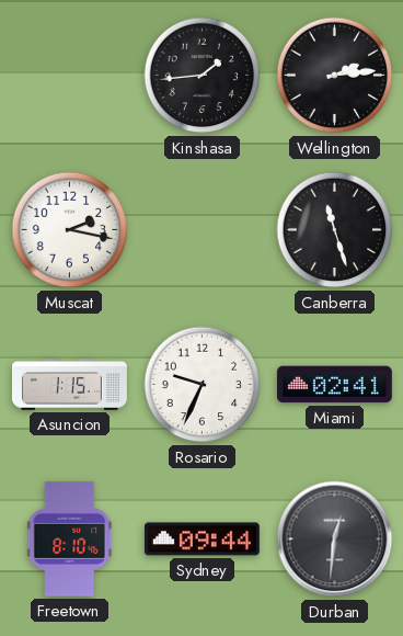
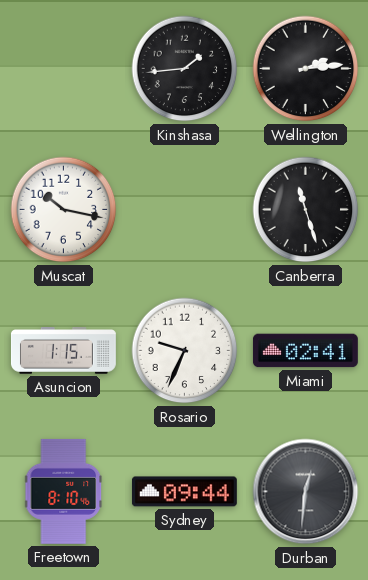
Muscat: 2:17 -> 10:17
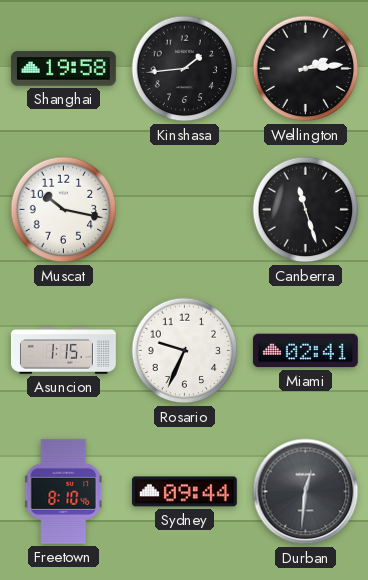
Shanghai: none -> 19:58
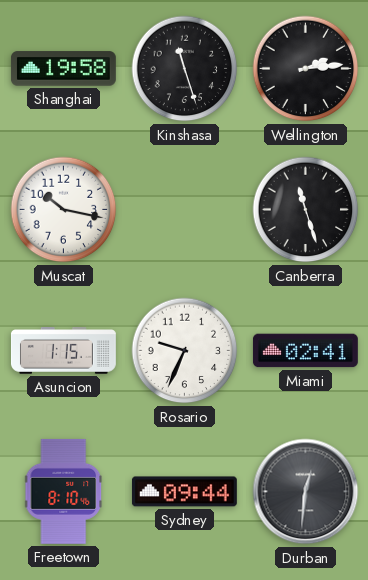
Kinshasa: 1:44 -> 11:27
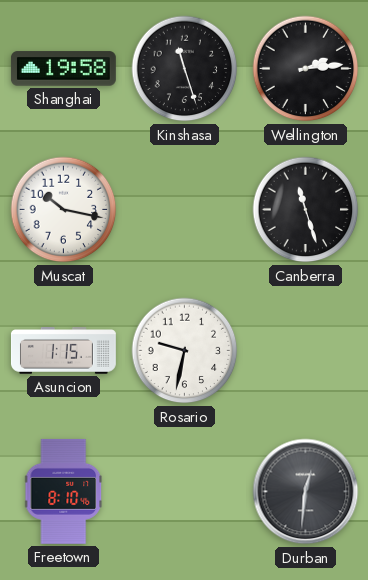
Rosario: 9:34 -> 9:32
Miami: 02:41 -> none
Sydney: 09:44 -> none
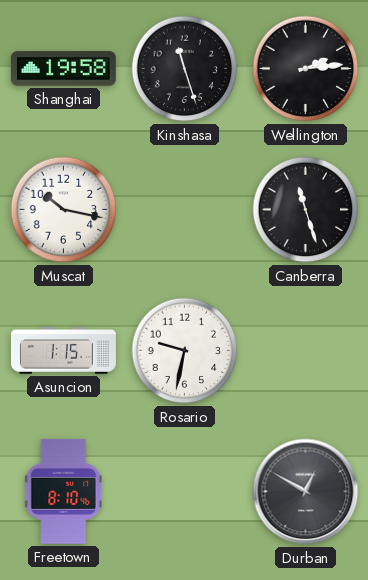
Durban: 12:31 -> 12:50
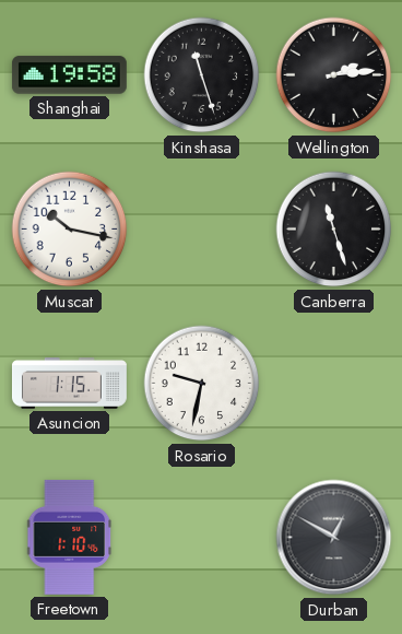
Freetown: 8:10 -> 1:10
